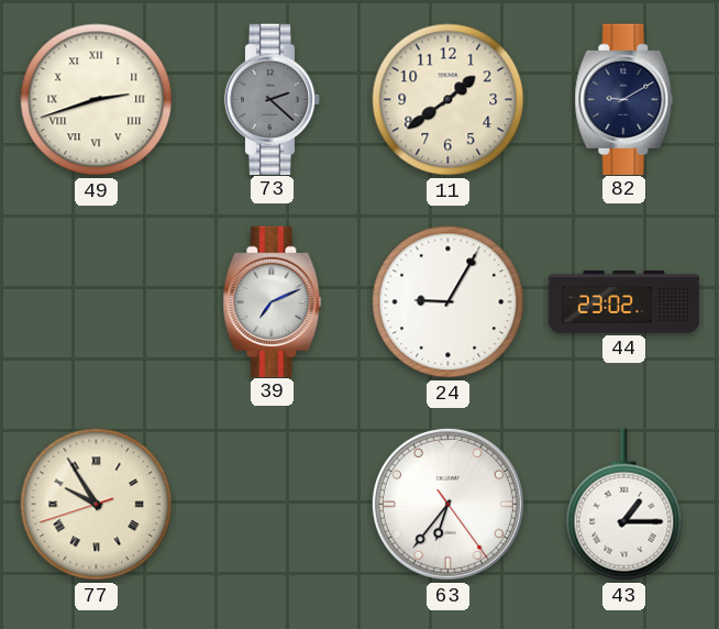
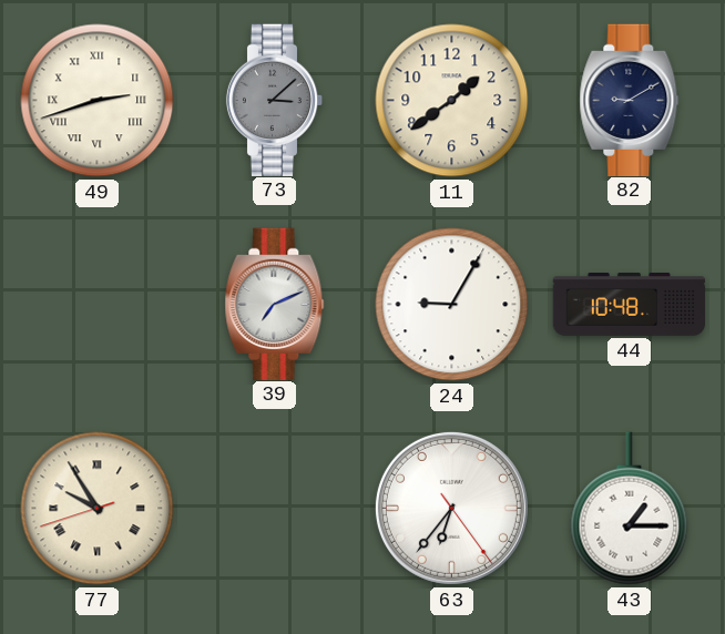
73: 2:22 -> 3:08
44: 23:02 -> 10:48
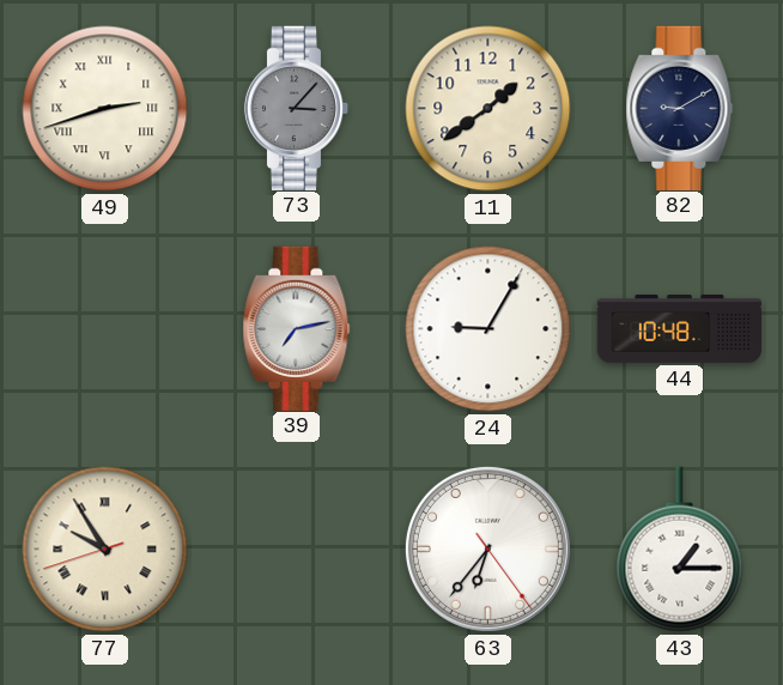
73: 3:08 -> 3:07
39: 7:11 -> 7:13
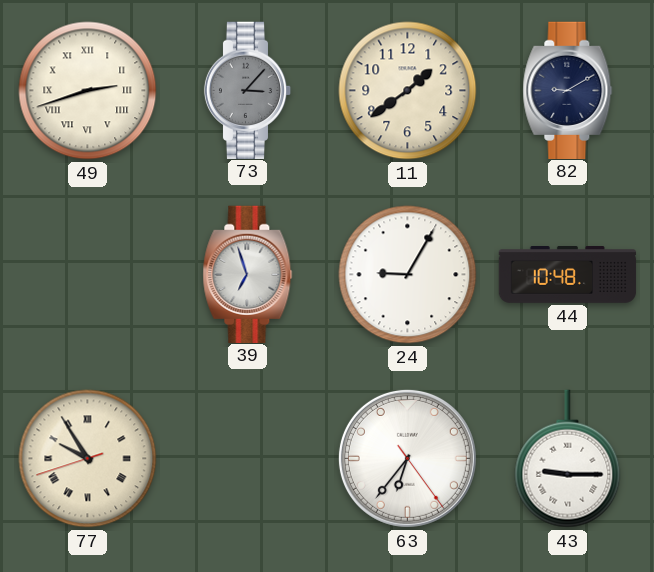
39: 7:13 -> 6:57
43: 1:15 -> 9:15
